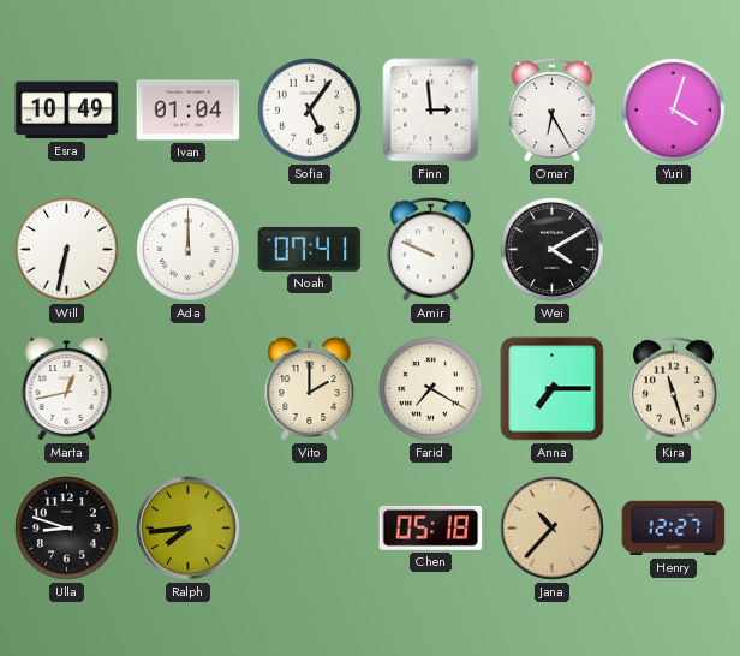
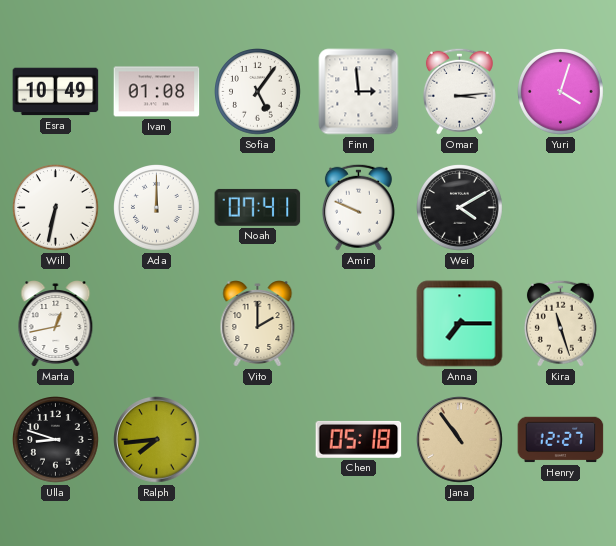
Ivan: 01:04 -> 01:08
Omar: 6:25 -> 3:14
Farid: 7:20 -> none
Jana: 10:37 -> 10:54
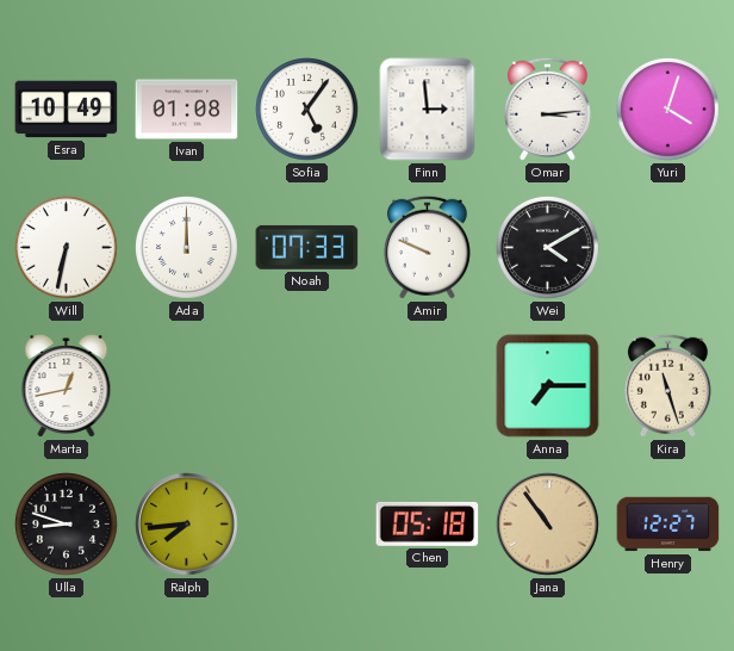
Noah: 07:41 -> 07:33
Vito: 2:00 -> none
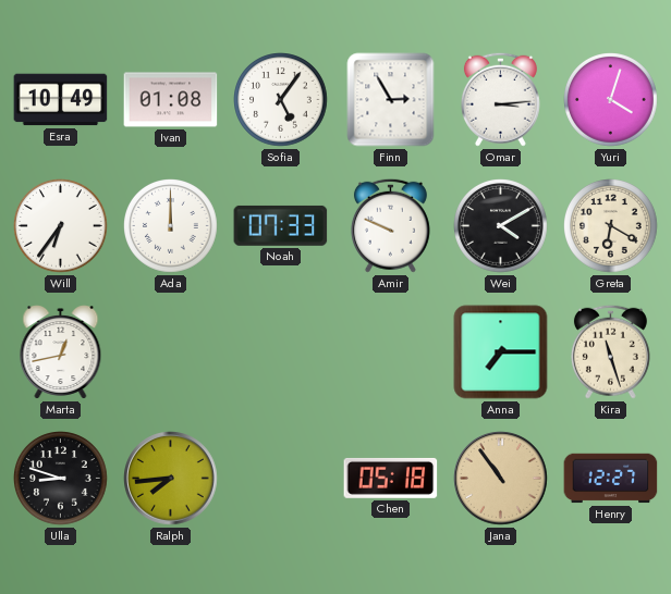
Finn: 2:59 -> 2:55
Will: 6:32 -> 6:36
Greta: none -> 6:20
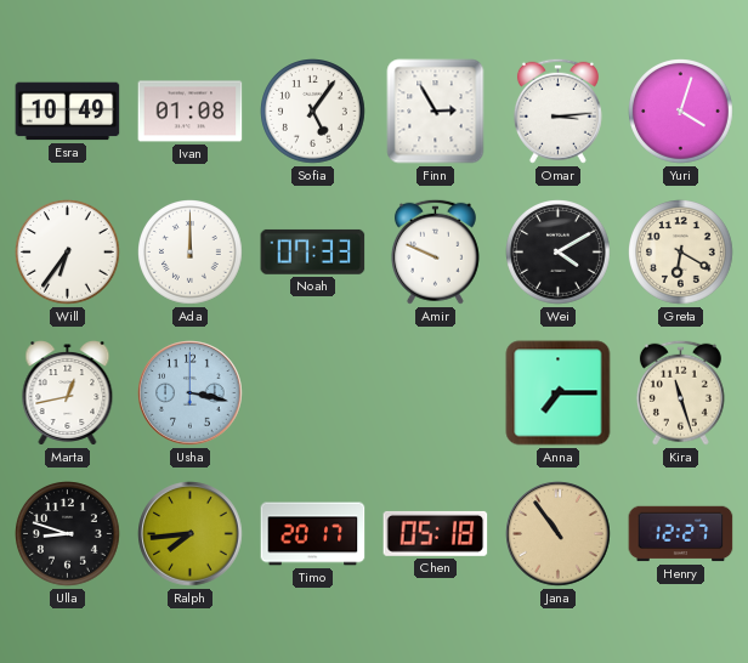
Usha: none -> 3:17
Timo: none -> 20:17
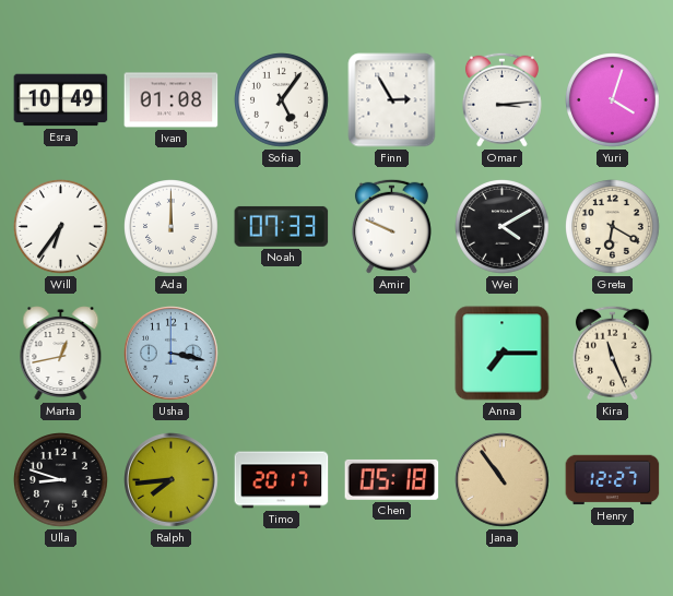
Kira: 11:27 -> 11:26
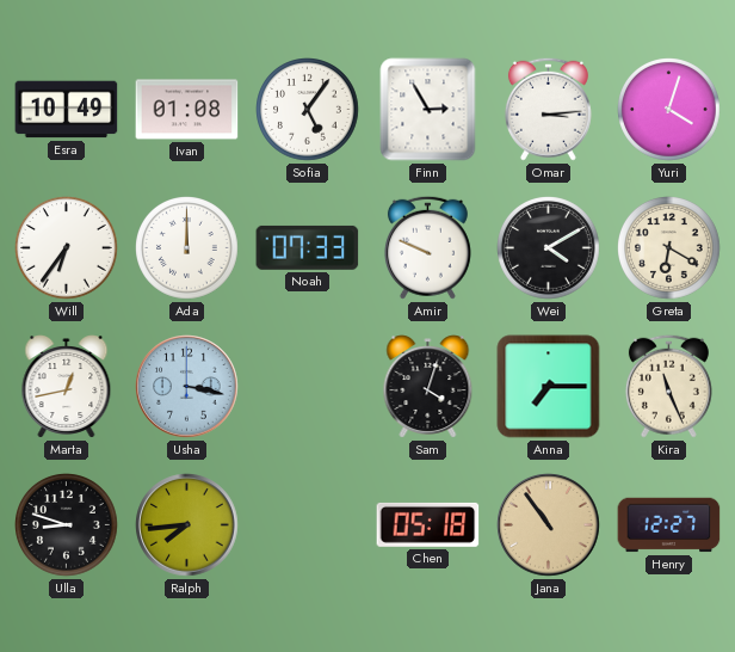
Sam: none -> 4:03
Timo: 20:17 -> none
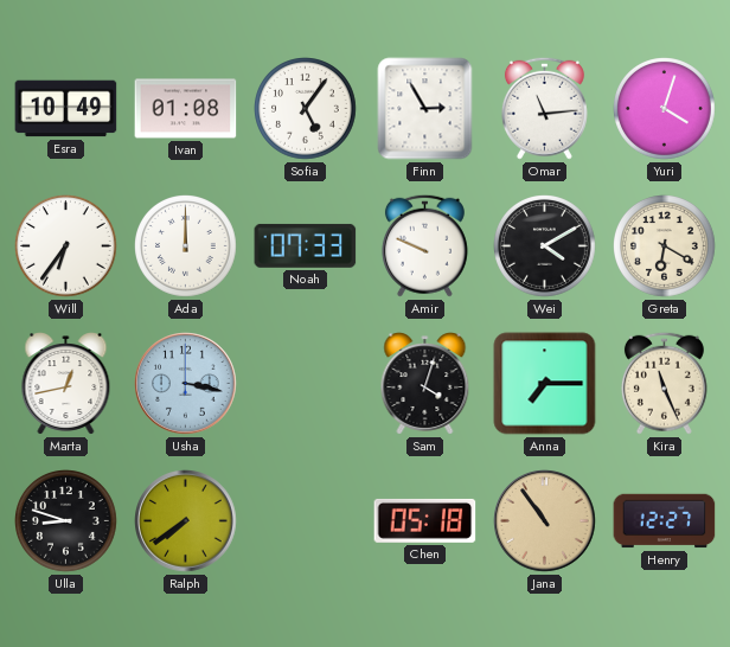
Omar: 3:14 -> 11:14
Ralph: 7:44 -> 7:39
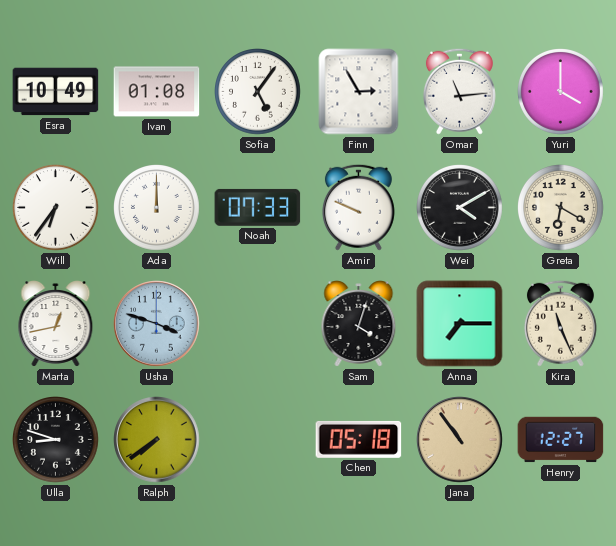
Yuri: 4:03 -> 4:00
Usha: 3:17 -> 3:48
